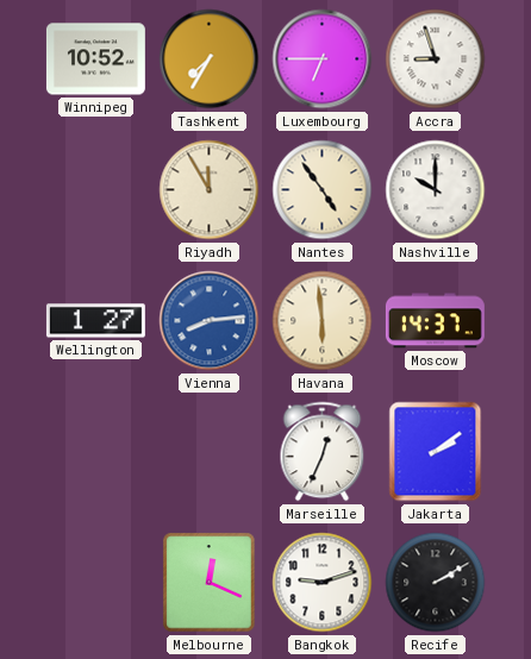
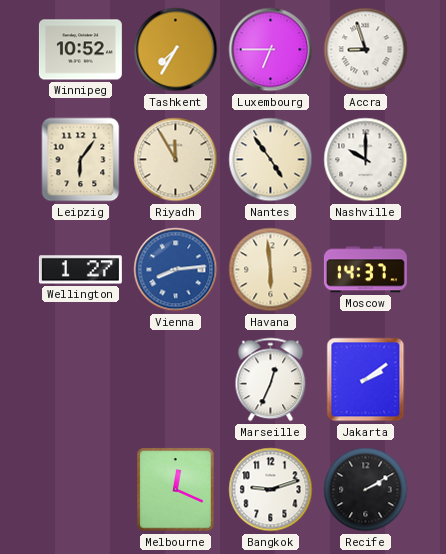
Leipzig: none -> 6:06
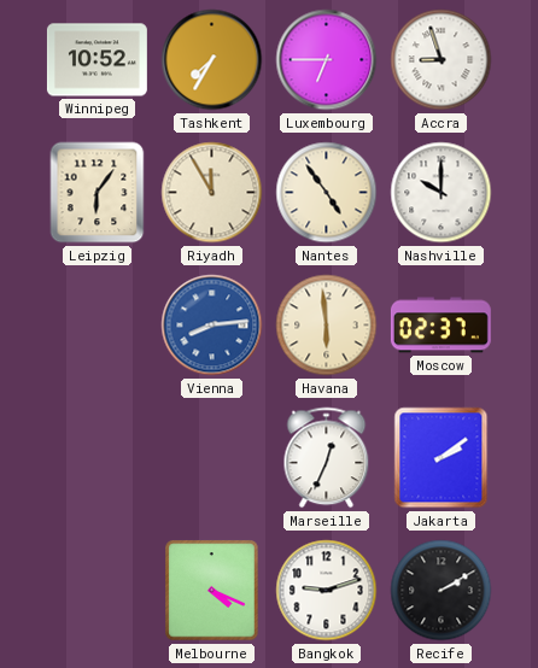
Wellington: 1:27 -> none
Moscow: 14:37 -> 02:37
Melbourne: 12:19 -> 4:19
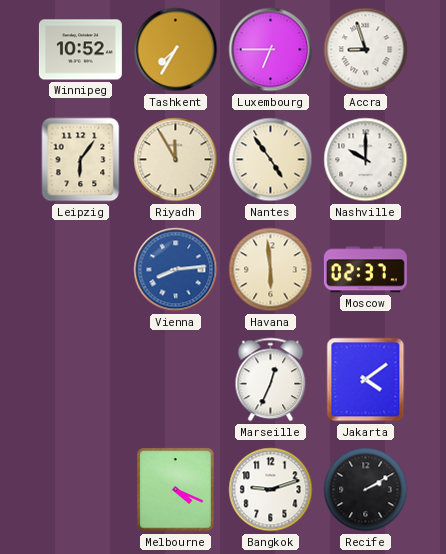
Jakarta: 2:09 -> 4:09
